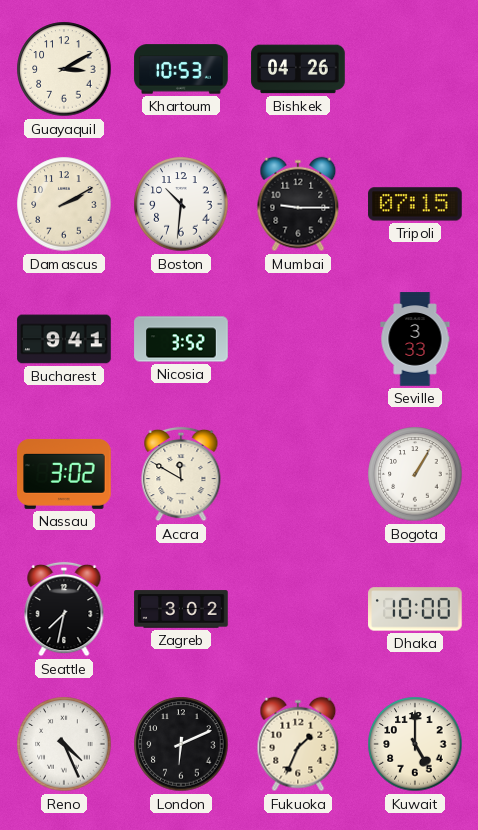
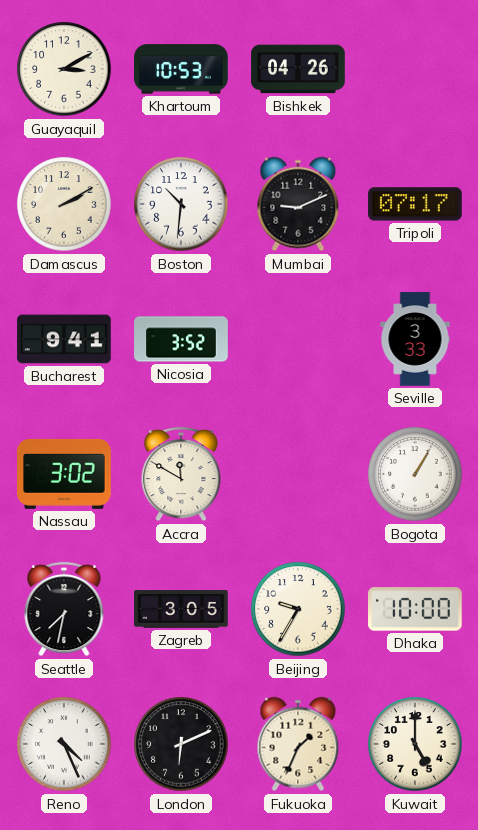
Mumbai: 9:15 -> 9:11
Tripoli: 07:15 -> 07:17
Zagreb: 3:02 -> 3:05
Beijing: none -> 9:35
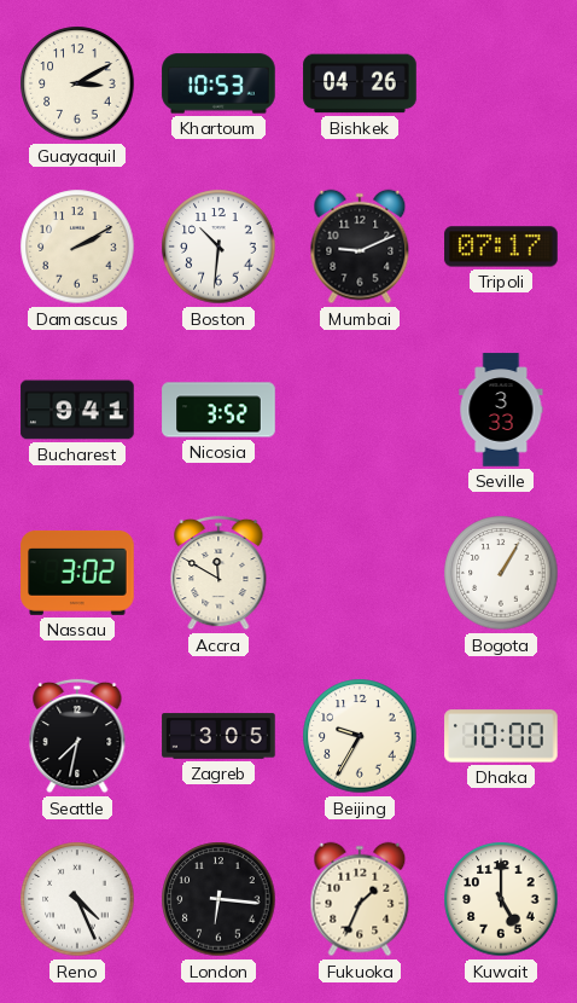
London: 6:11 -> 6:16
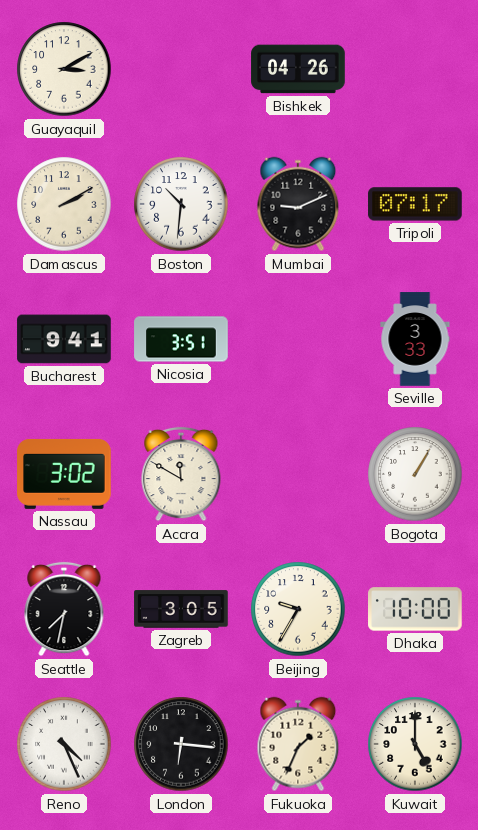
Khartoum: 10:53 -> none
Nicosia: 3:52 -> 3:51
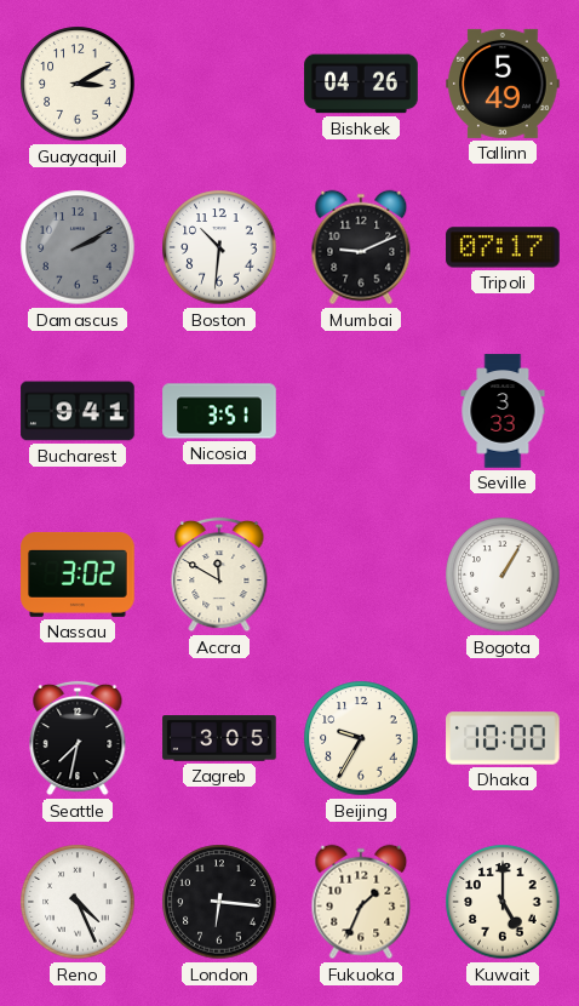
Tallinn: none -> 5:49
Damascus dial: cream -> grey
